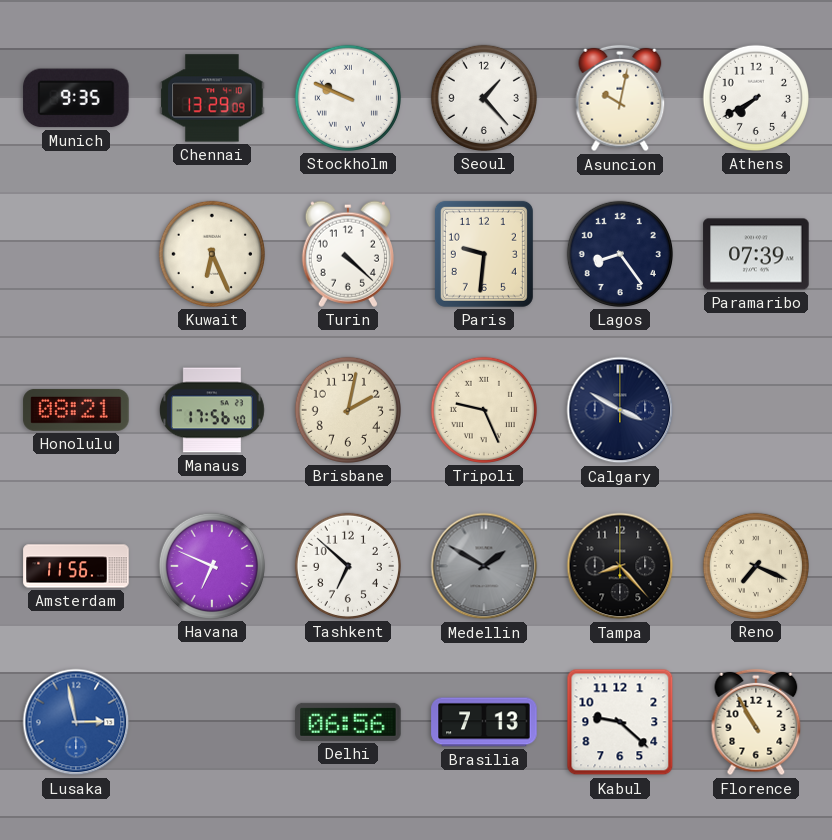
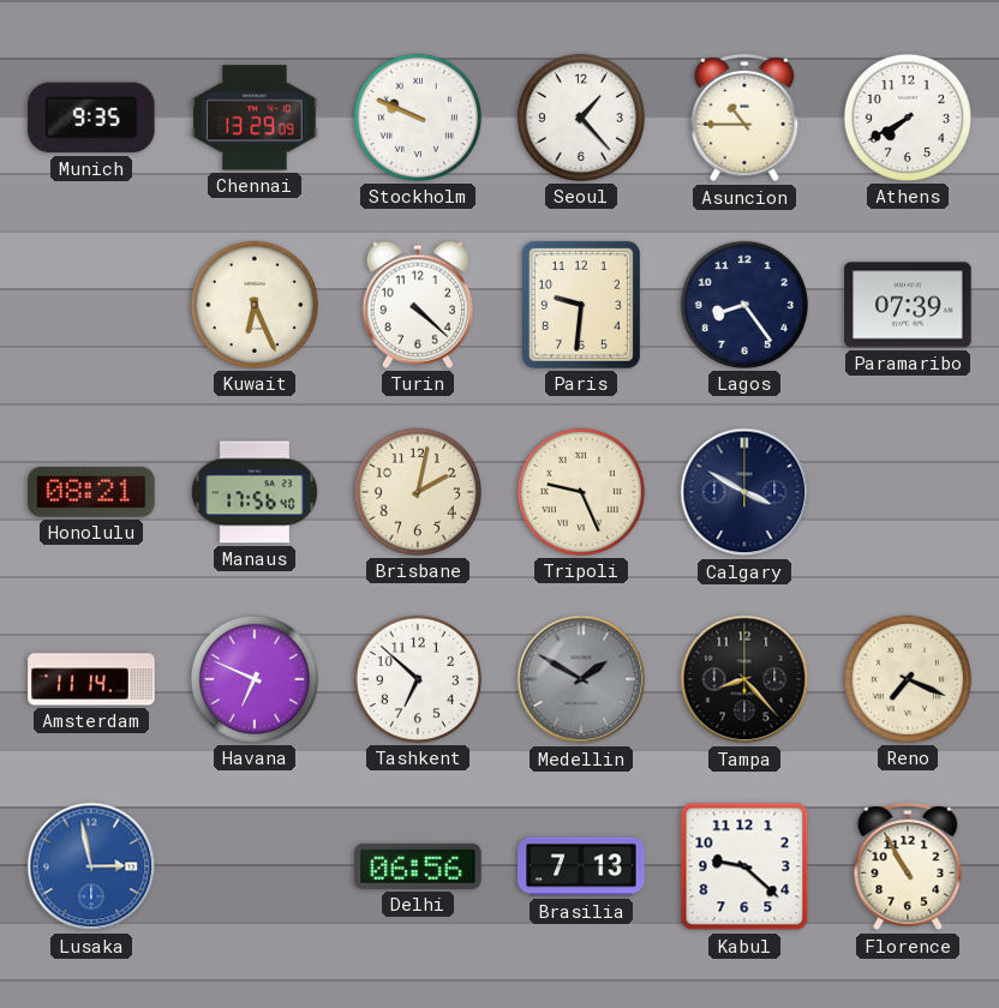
Asuncion: 10:02 -> 10:45
Amsterdam: 11:56 -> 11:14
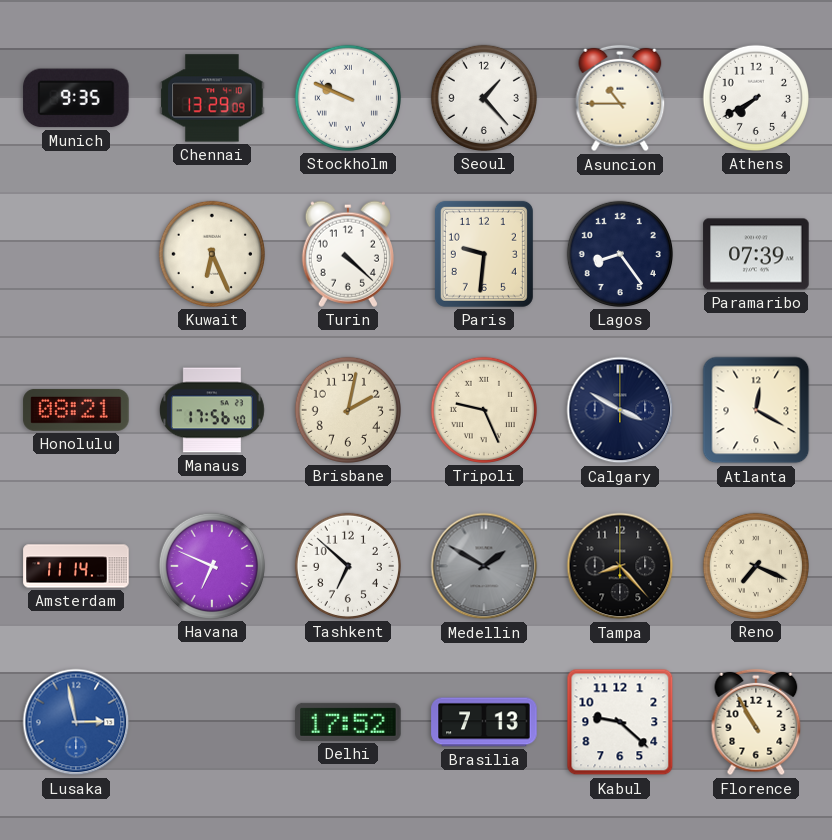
Atlanta: none -> 12:20
Delhi: 06:56 -> 17:52
